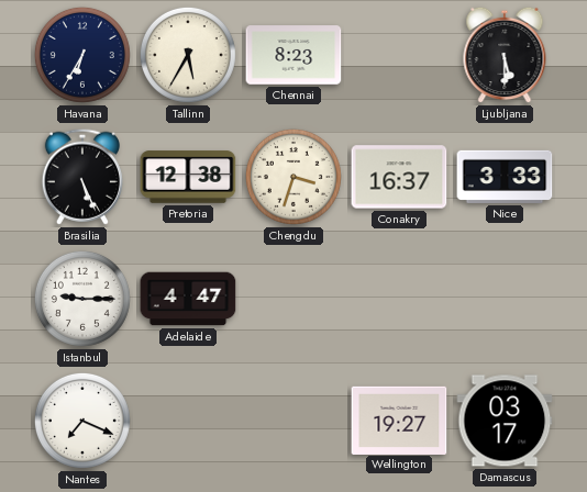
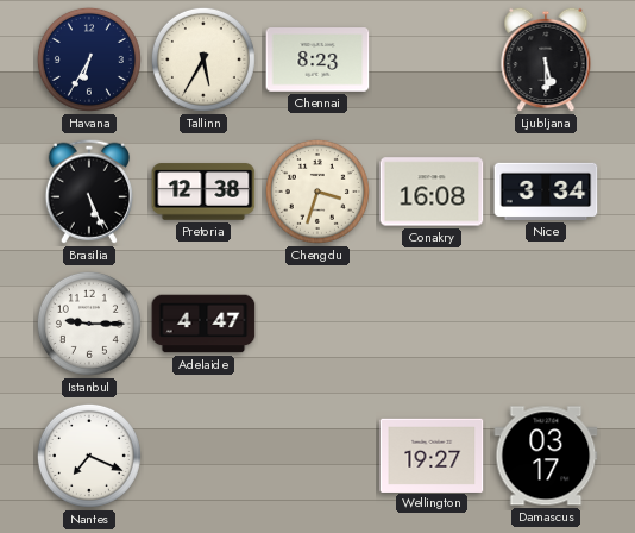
Conakry: 16:37 -> 16:08
Nice: 3:33 -> 3:34
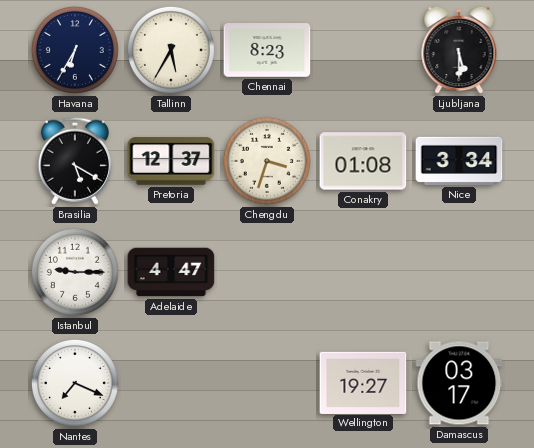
Brasilia: 5:26 -> 5:20
Pretoria: 12:38 -> 12:37
Conakry: 16:08 -> 01:08
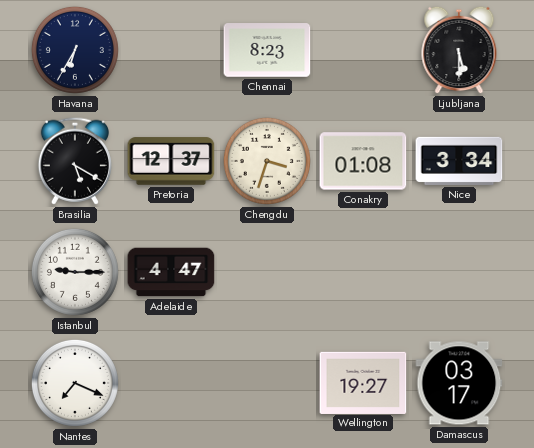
Tallinn: 5:35 -> none
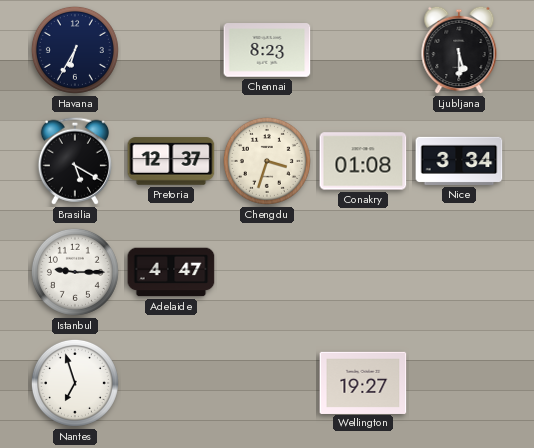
Nantes: 7:19 -> 6:57
Damascus: 03:17 -> none
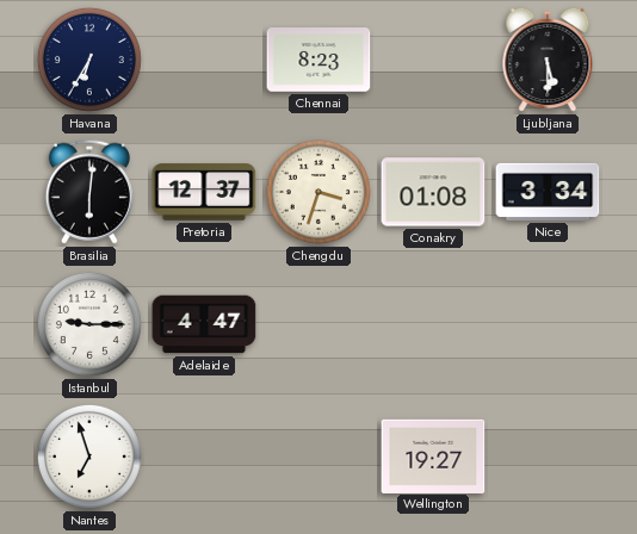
Brasilia: 5:20 -> 6:01
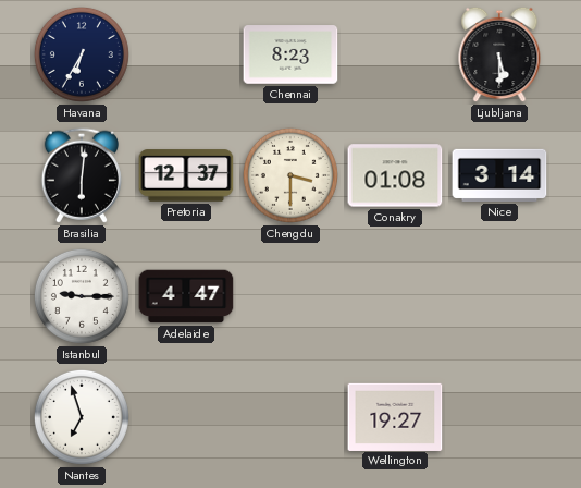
Chengdu: 3:33 -> 3:30
Nice: 3:34 -> 3:14
